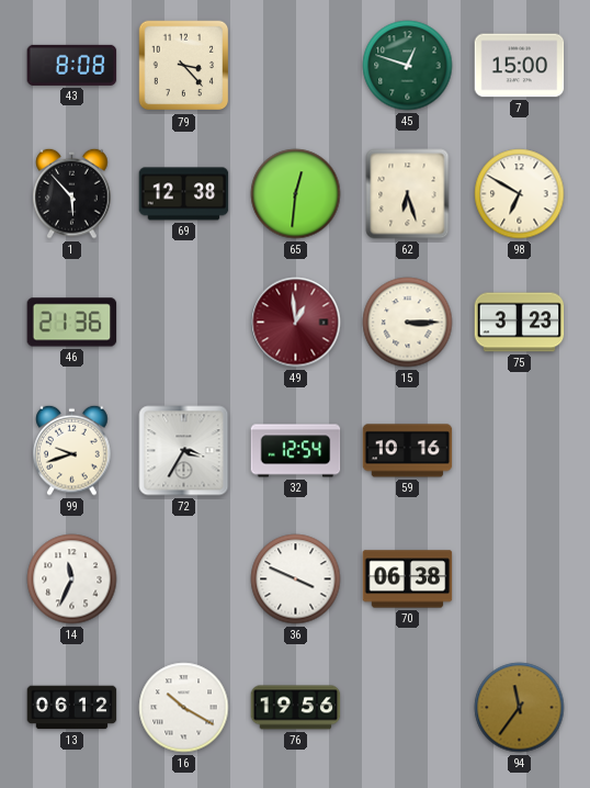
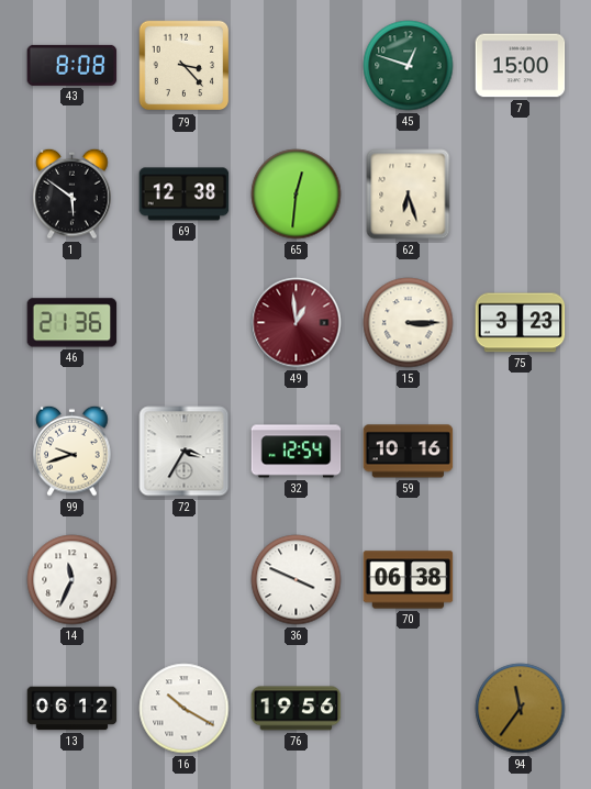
1: 5:53 -> 5:51
98: 6:50 -> none
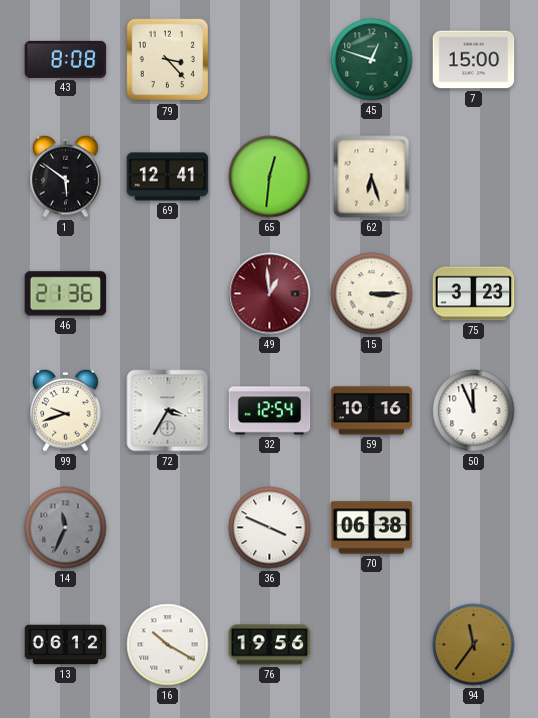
69: 12:38 -> 12:41
50: none -> 11:56
14 dial: white -> grey
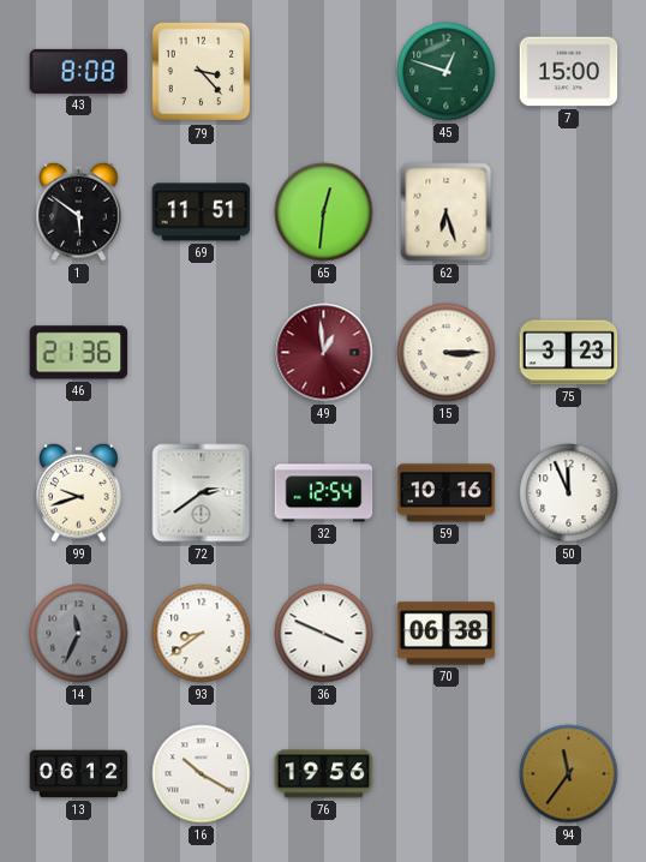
69: 12:41 -> 11:51
72: 3:35 -> 2:39
93: none -> 8:39
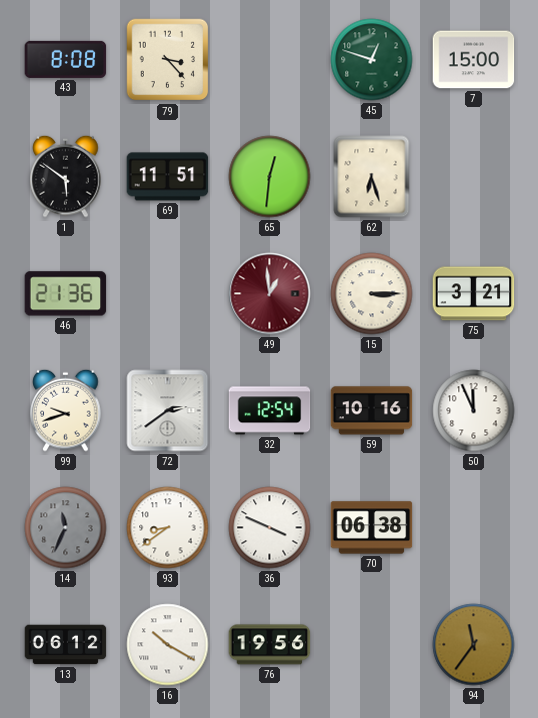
75: 3:23 -> 3:21
